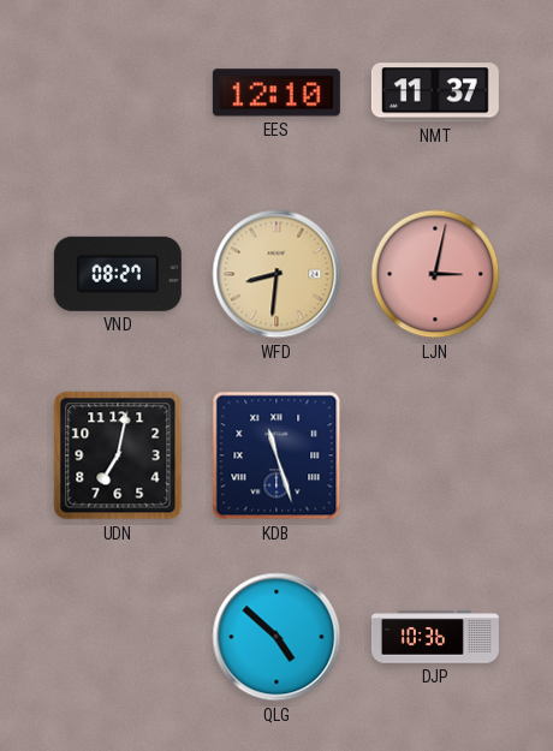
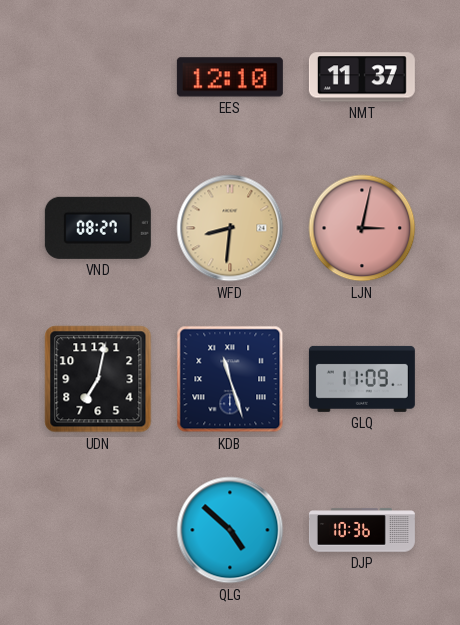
GLQ: none -> 11:09
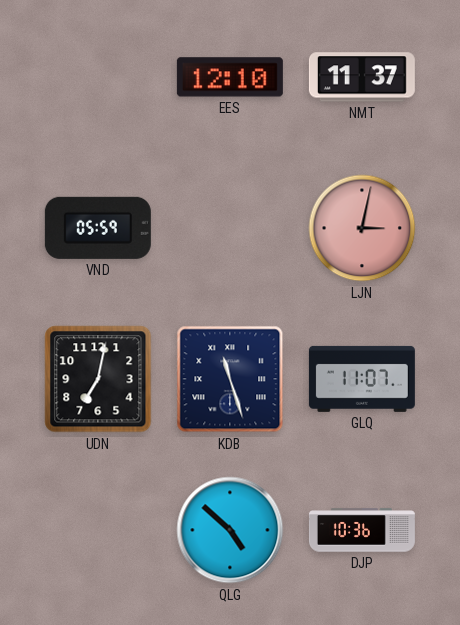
VND: 08:27 -> 05:59
WFD: 8:31 -> none
GLQ: 11:09 -> 11:07
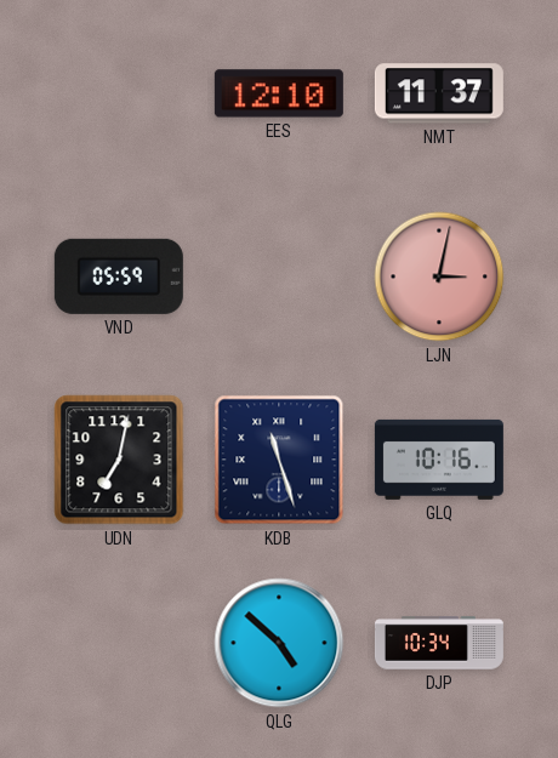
GLQ: 11:07 -> 10:16
DJP: 10:36 -> 10:34
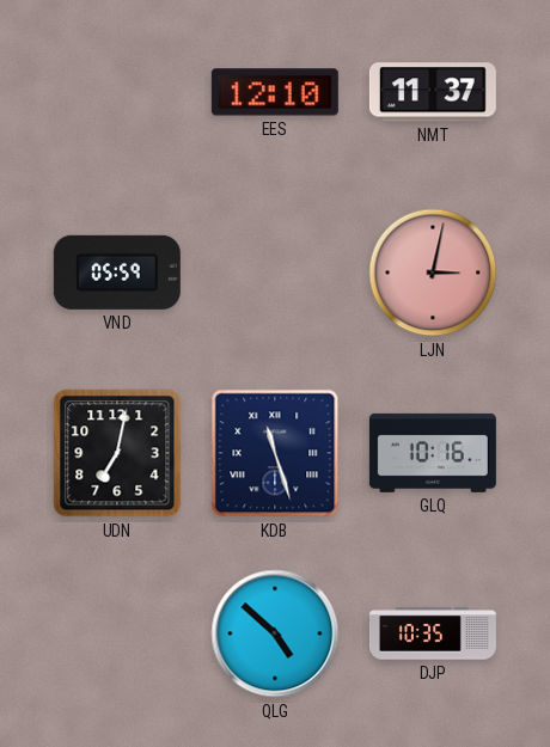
DJP: 10:34 -> 10:35
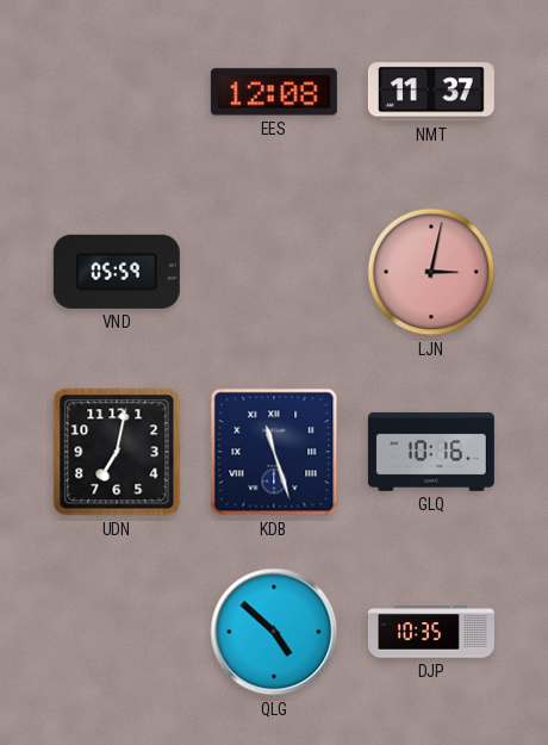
EES: 12:10 -> 12:08
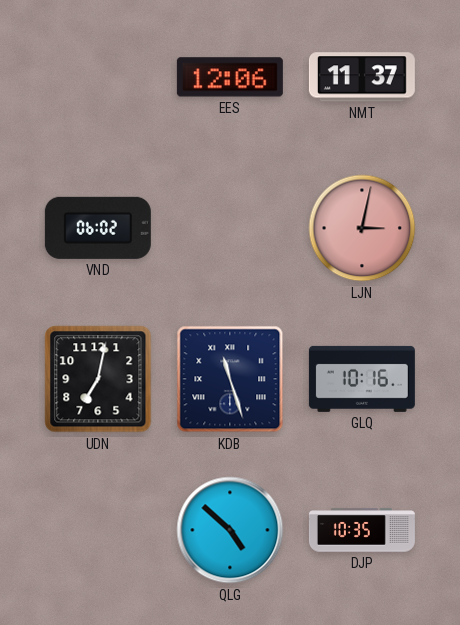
EES: 12:08 -> 12:06
VND: 05:59 -> 06:02
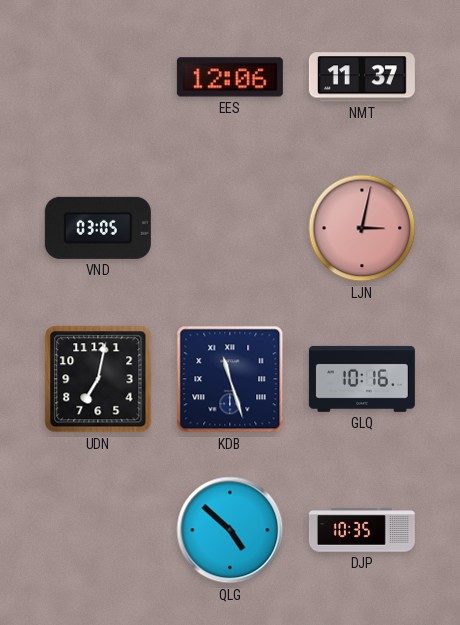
VND: 06:02 -> 03:05
